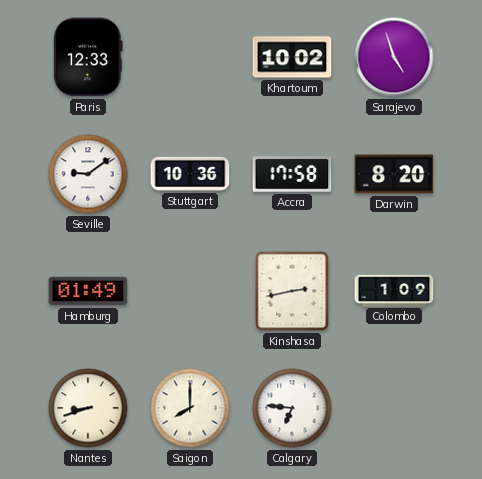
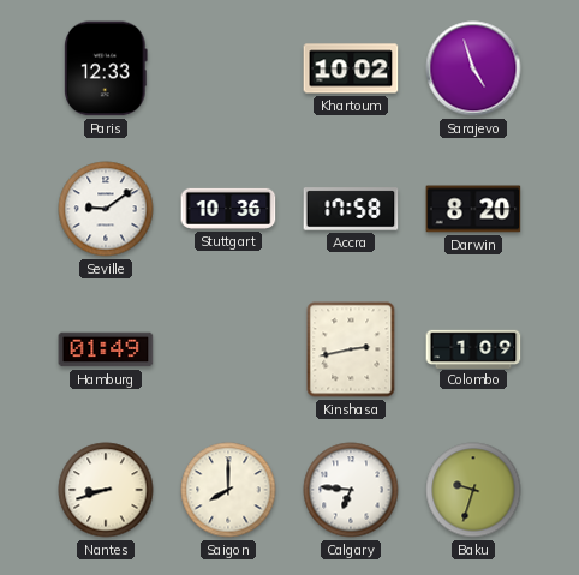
Baku: none -> 9:33
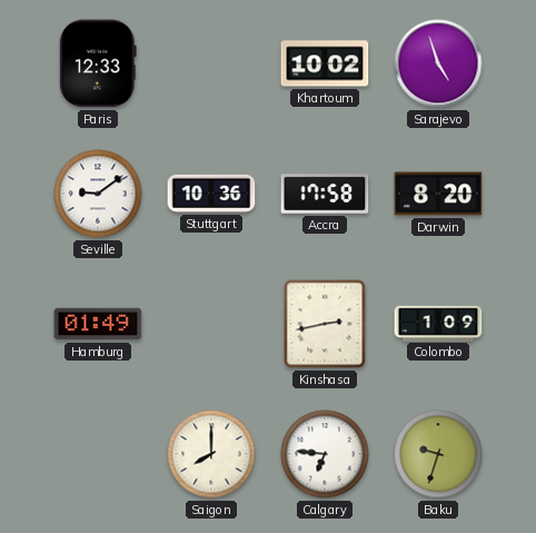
Nantes: 8:42 -> none
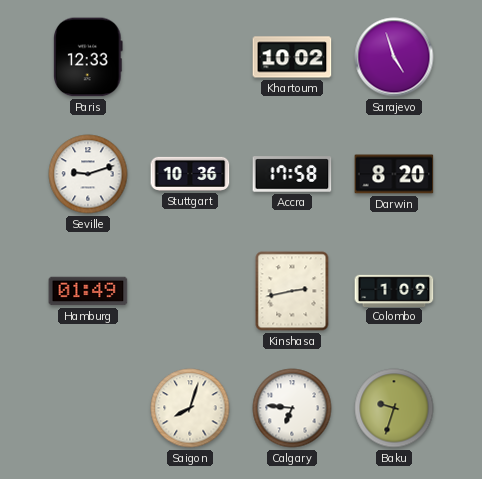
Seville: 9:09 -> 9:12
Saigon: 8:00 -> 8:03
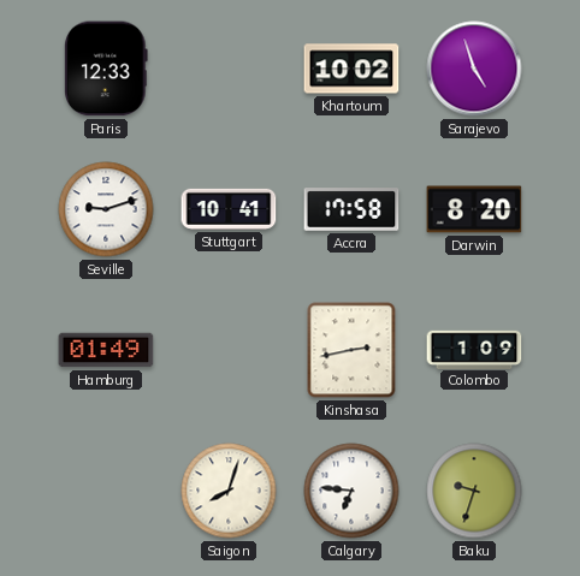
Stuttgart: 10:36 -> 10:41
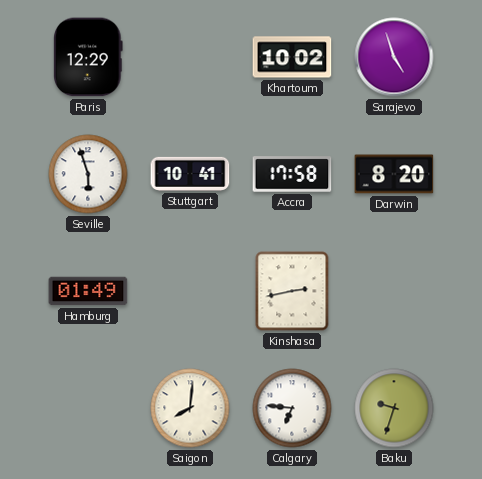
Paris: 12:33 -> 12:29
Seville: 9:12 -> 5:57
Colombo: 1:09 -> none
Saigon: 8:03 -> 8:01
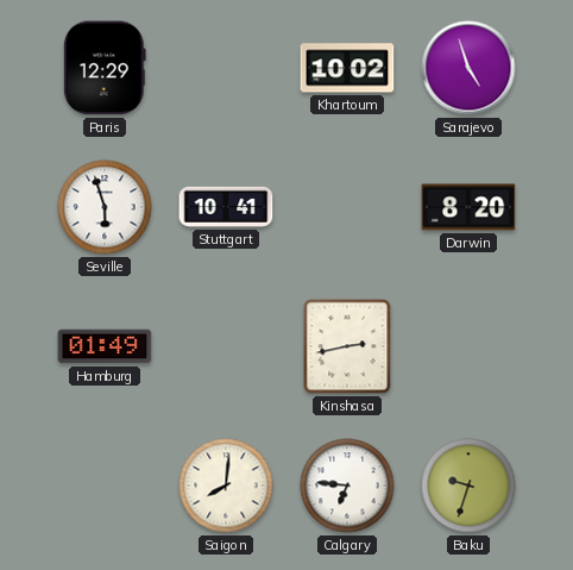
Accra: 17:58 -> none
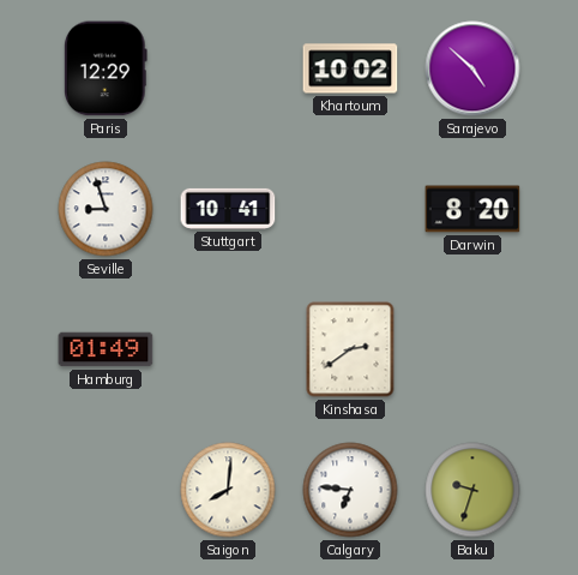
Sarajevo: 4:57 -> 4:52
Seville: 5:57 -> 8:57
Kinshasa: 2:43 -> 2:39
